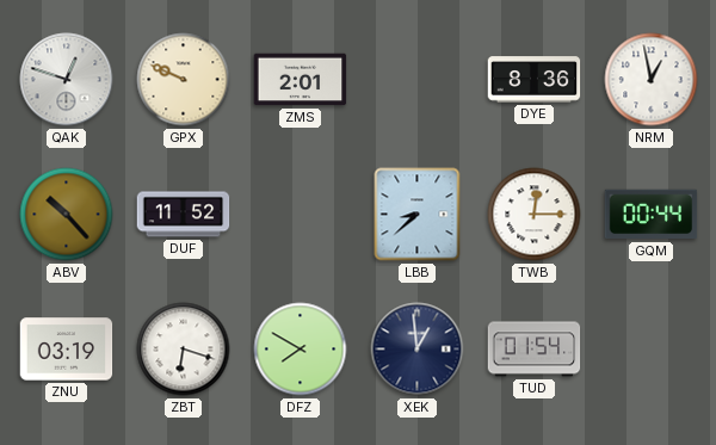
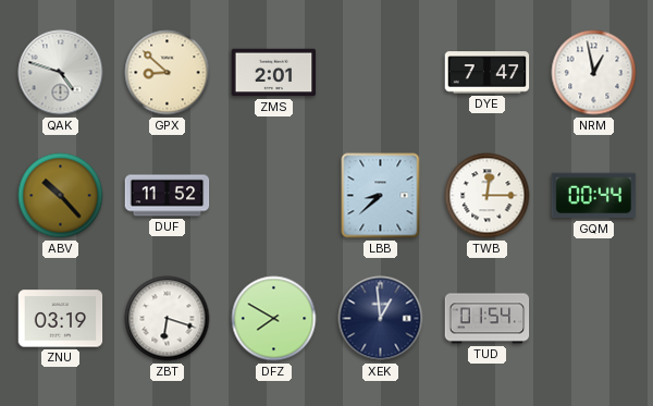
QAK: 12:48 -> 4:48
GPX: 9:49 -> 8:52
DYE: 8:36 -> 7:47
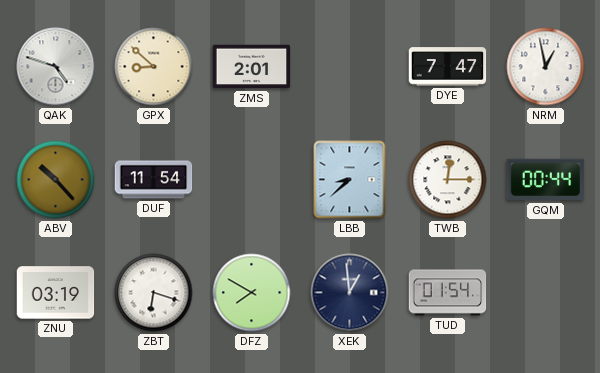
DUF: 11:52 -> 11:54
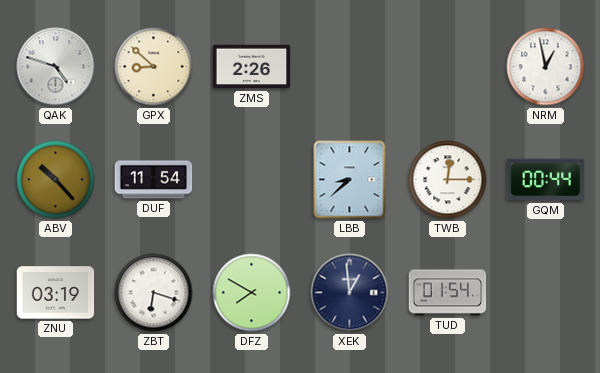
ZMS: 2:01 -> 2:26
DYE: 7:47 -> none
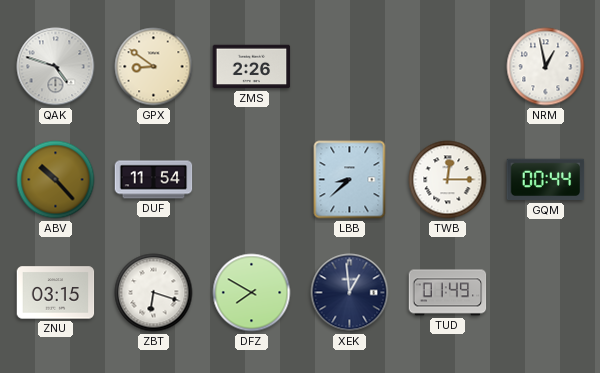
GPX: 8:52 -> 8:51
ZNU: 03:19 -> 03:15
TUD: 01:54 -> 01:49
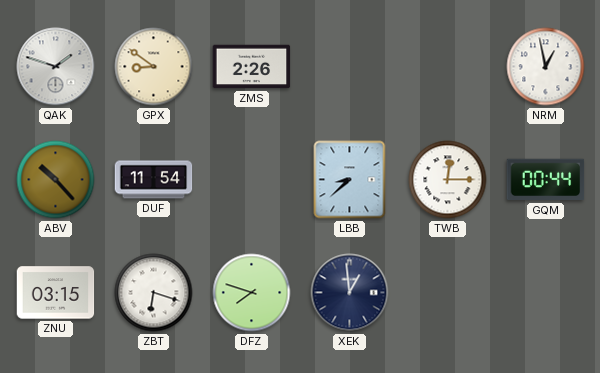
QAK: 4:48 -> 1:48
DFZ: 7:50 -> 7:48
TUD: 01:49 -> none
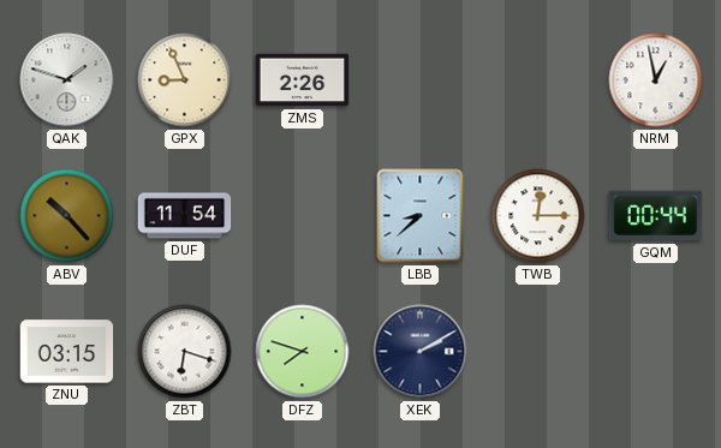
GPX: 8:51 -> 8:56
XEK: 12:59 -> 2:10
